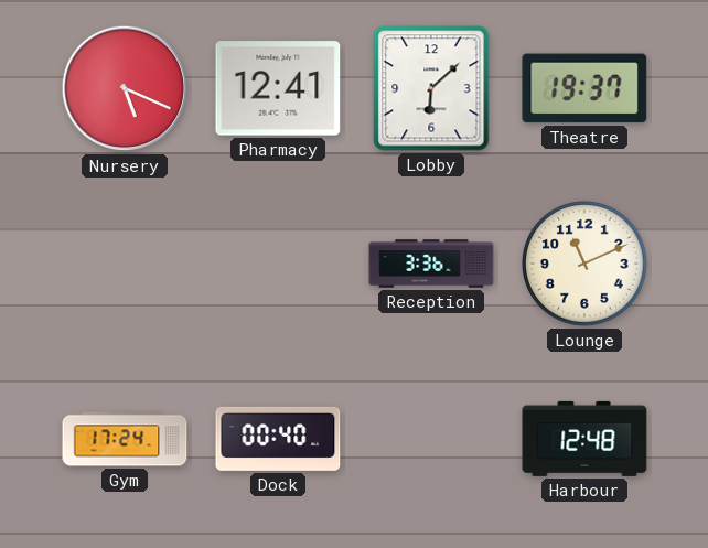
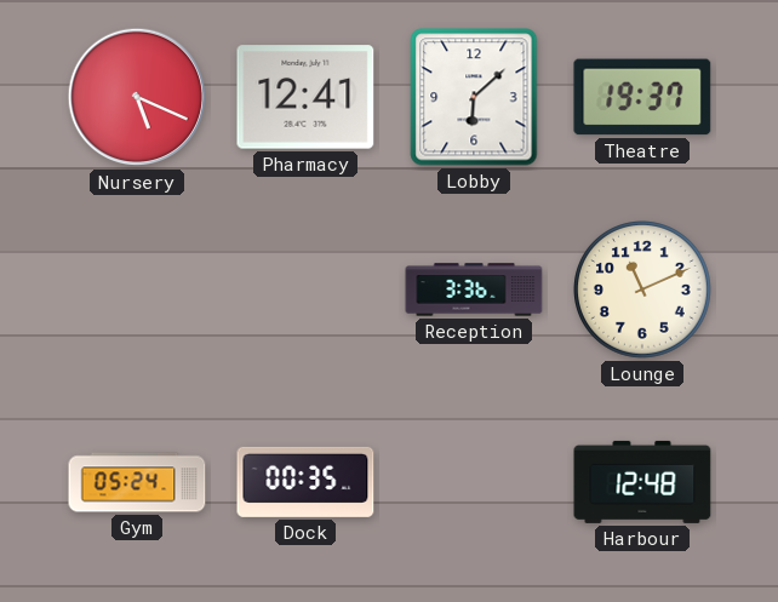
Gym: 17:24 -> 05:24
Dock: 00:40 -> 00:35
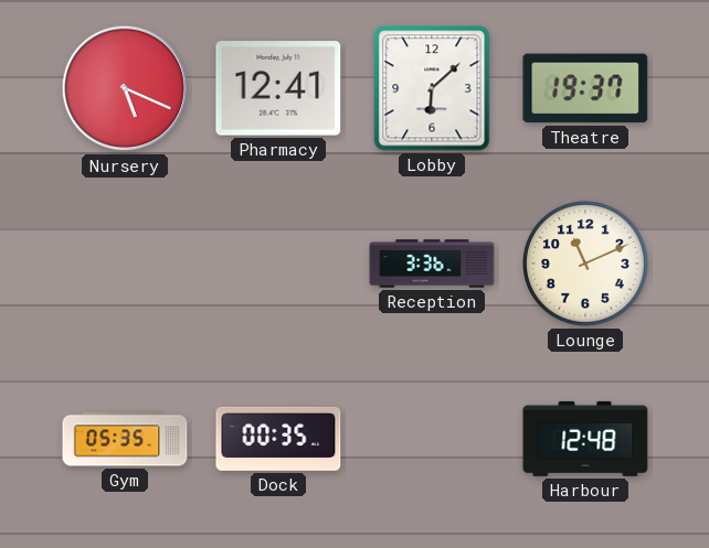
Gym: 05:24 -> 05:35
